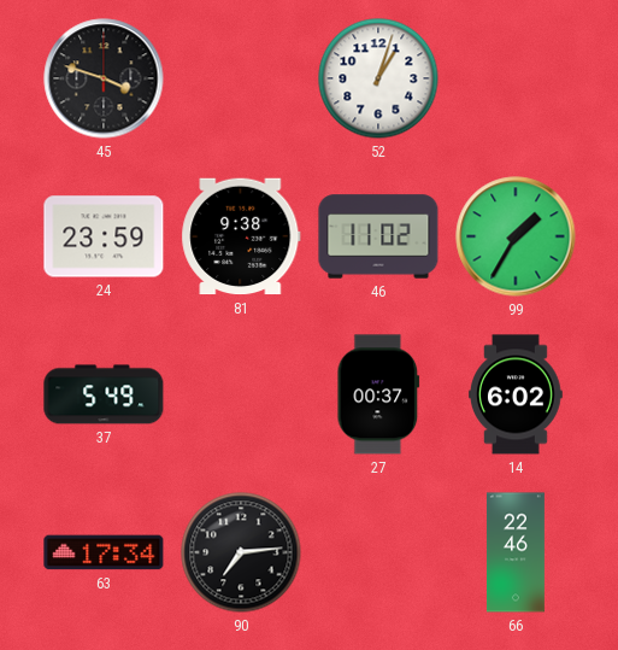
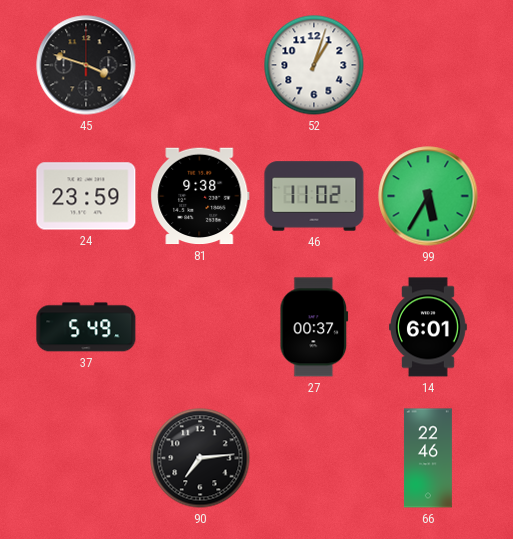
99: 1:35 -> 5:35
14: 6:02 -> 6:01
63: 17:34 -> none
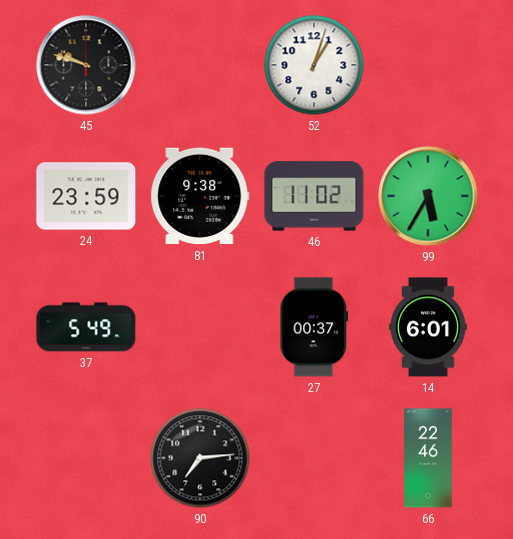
45: 3:48 -> 9:48
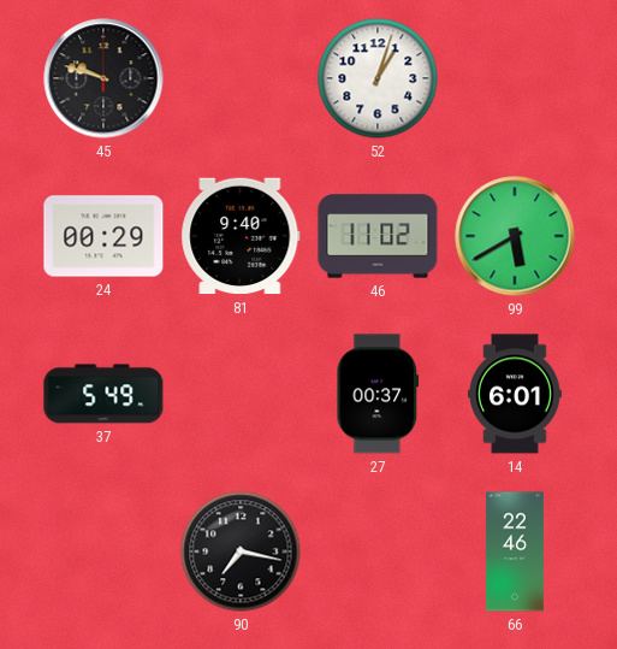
24: 23:59 -> 00:29
81: 9:38 -> 9:40
99: 5:35 -> 5:40
90: 7:14 -> 7:17
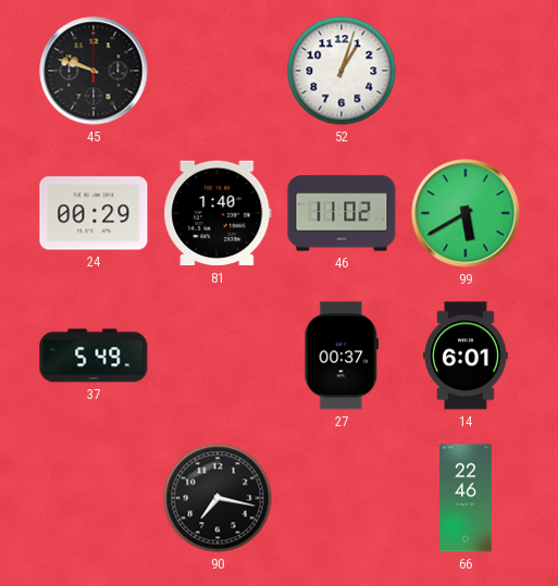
81: 9:40 -> 1:40
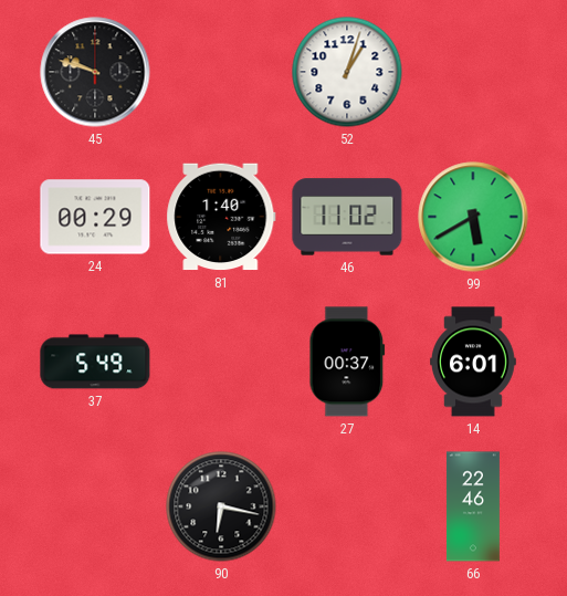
90: 7:17 -> 6:17
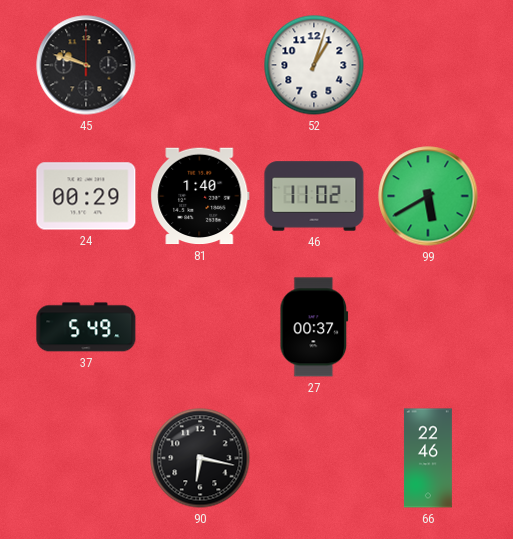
14: 6:01 -> none
